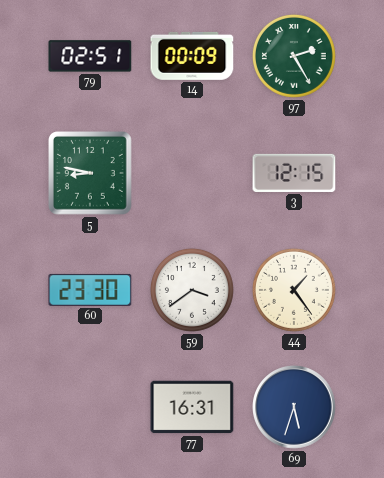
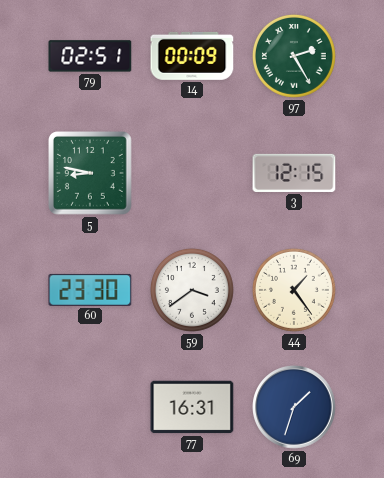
69: 5:33 -> 1:33
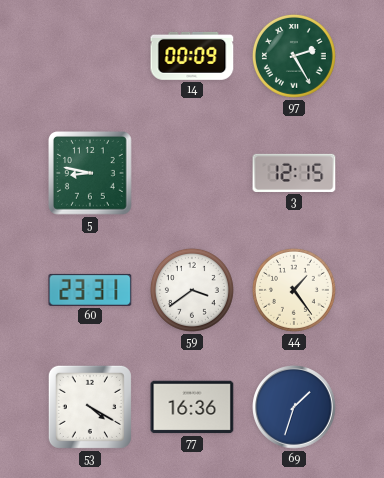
79: 02:51 -> none
60: 23:30 -> 23:31
53: none -> 4:20
77: 16:31 -> 16:36
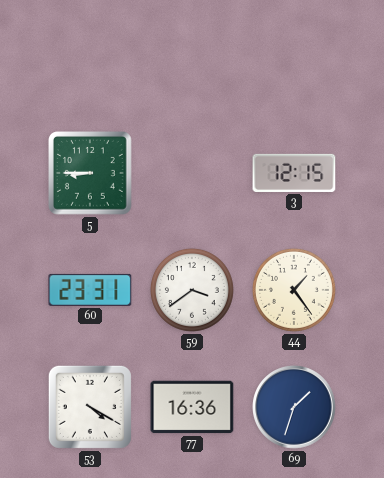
14: 00:09 -> none
97: 2:25 -> none
5: 8:47 -> 8:45
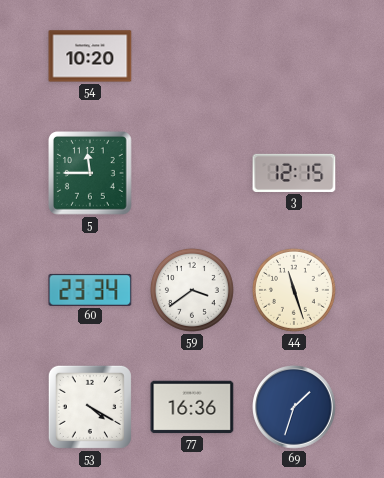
54: none -> 10:20
5: 8:45 -> 11:45
60: 23:31 -> 23:34
44: 1:24 -> 11:27
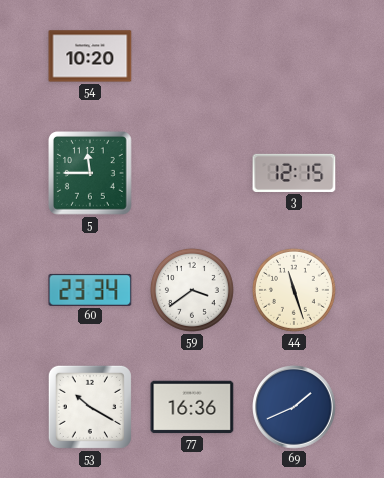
53: 4:20 -> 10:20
69: 1:33 -> 1:41
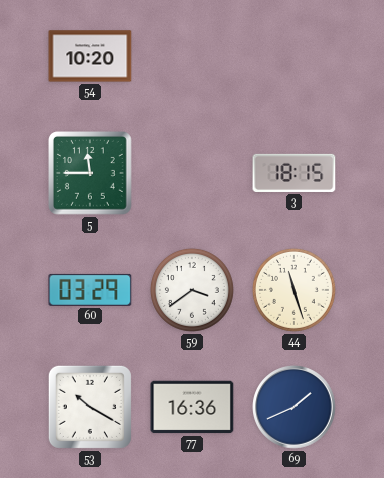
3: 12:15 -> 18:15
60: 23:34 -> 03:29
